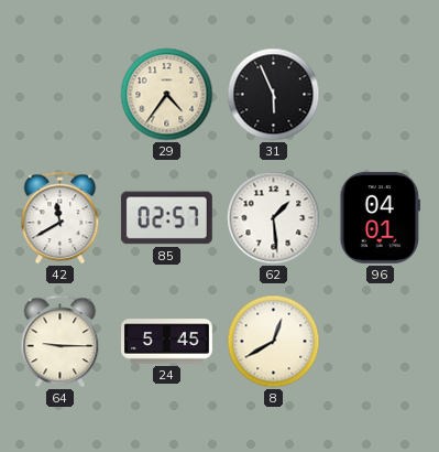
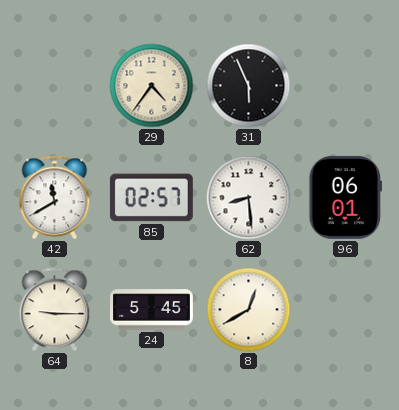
62: 1:29 -> 8:29
96: 04:01 -> 06:01
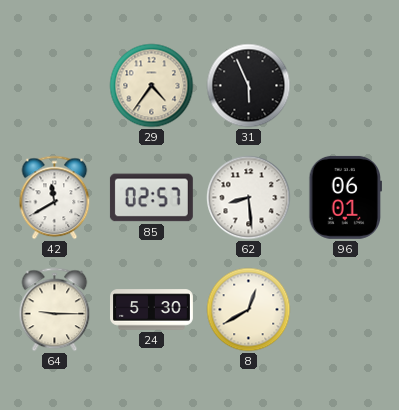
24: 5:45 -> 5:30
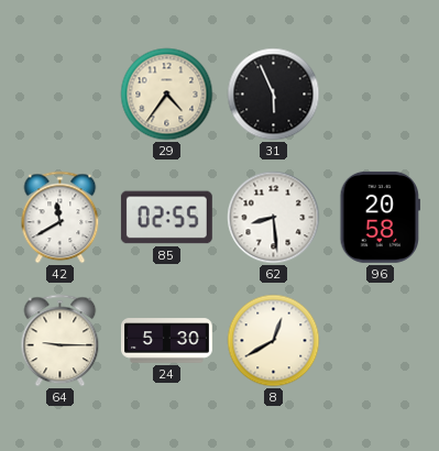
85: 02:57 -> 02:55
96: 06:01 -> 20:58
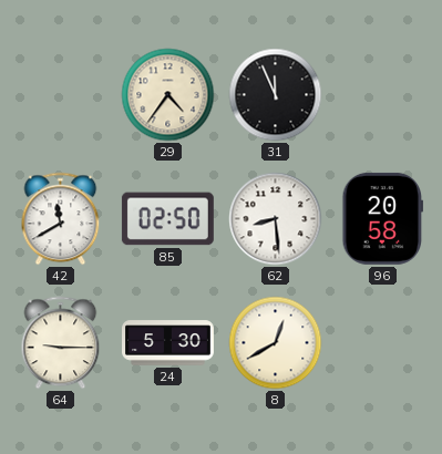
31: 5:56 -> 11:56
85: 02:55 -> 02:50
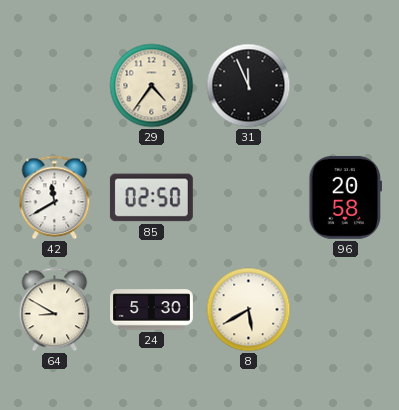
62: 8:29 -> none
64: 9:15 -> 8:50
8: 12:40 -> 5:40
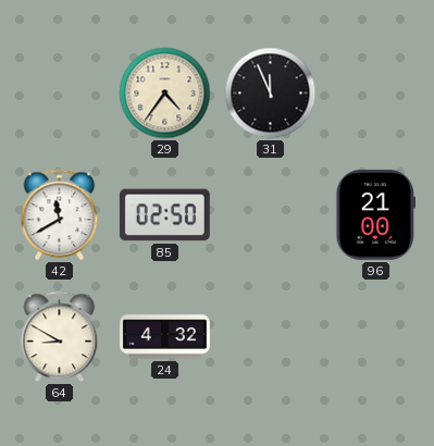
96: 20:58 -> 21:00
24: 5:30 -> 4:32
8: 5:40 -> none
